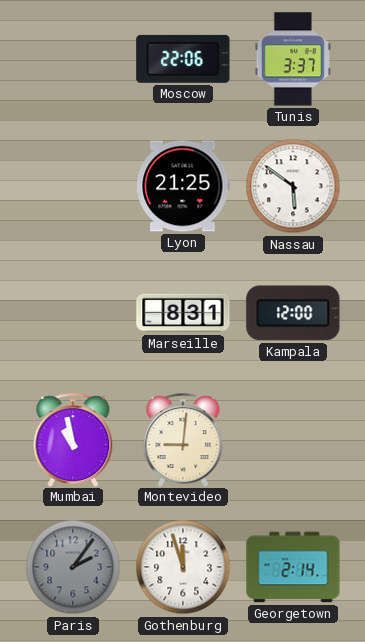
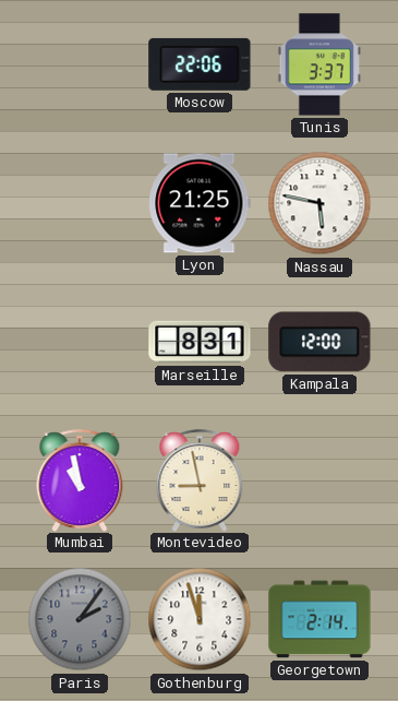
Nassau: 5:51 -> 5:47
Montevideo: 9:01 -> 8:58
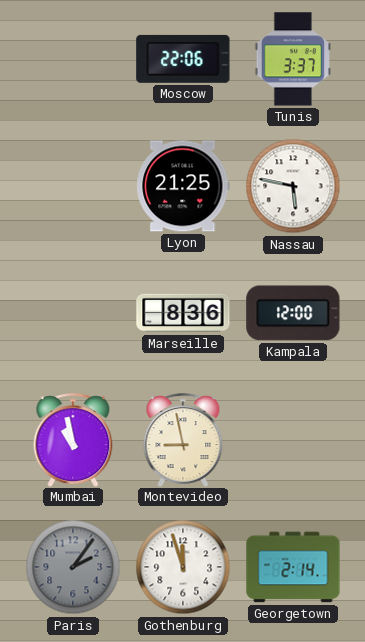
Marseille: 8:31 -> 8:36
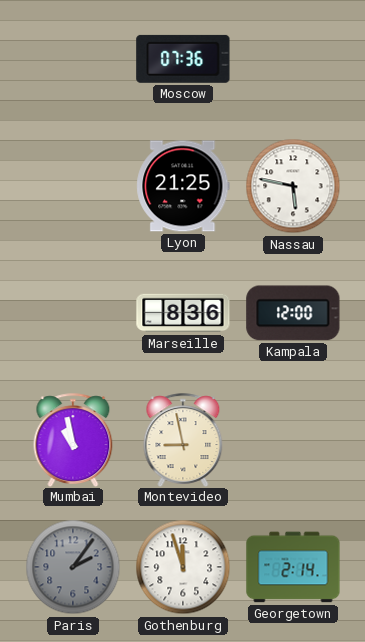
Moscow: 22:06 -> 07:36
Tunis: 3:37 -> none
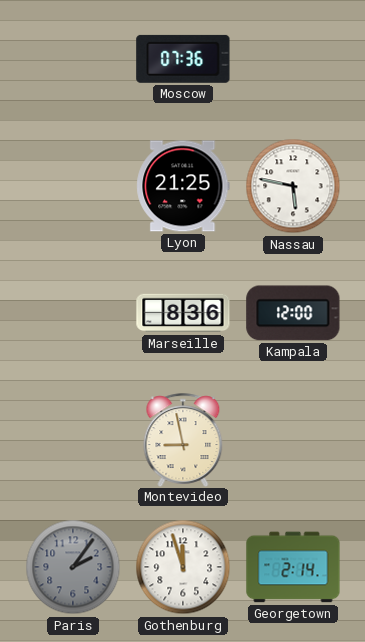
Mumbai: 10:58 -> none
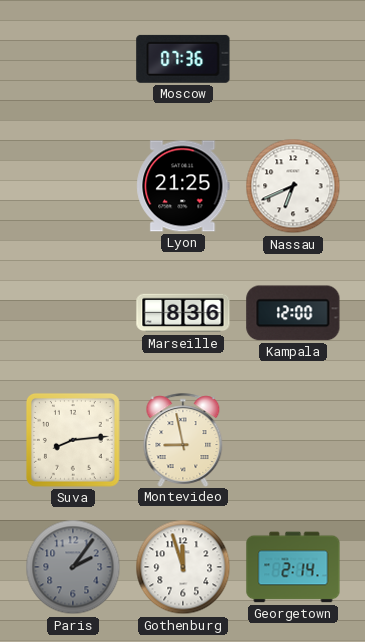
Nassau: 5:47 -> 6:41
Suva: none -> 8:14
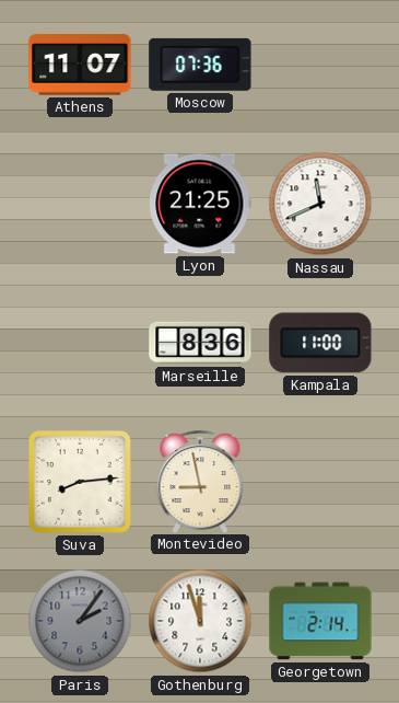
Athens: none -> 11:07
Nassau: 6:41 -> 11:41
Kampala: 12:00 -> 11:00
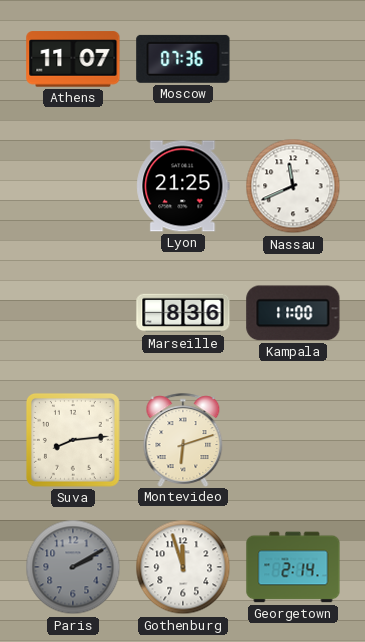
Montevideo: 8:58 -> 6:12
Paris: 2:06 -> 2:10
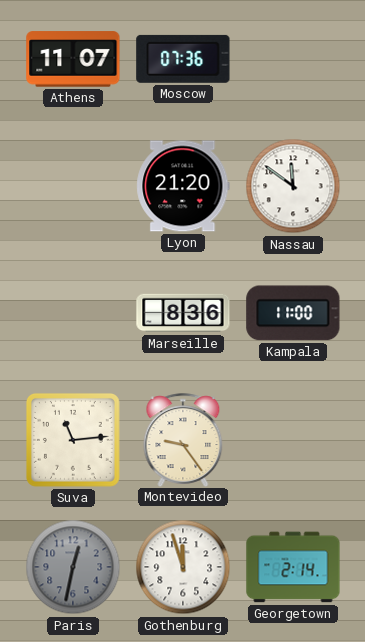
Lyon: 21:25 -> 21:20
Nassau: 11:41 -> 11:51
Suva: 8:14 -> 11:14
Montevideo: 6:12 -> 9:24
Paris: 2:10 -> 12:32
